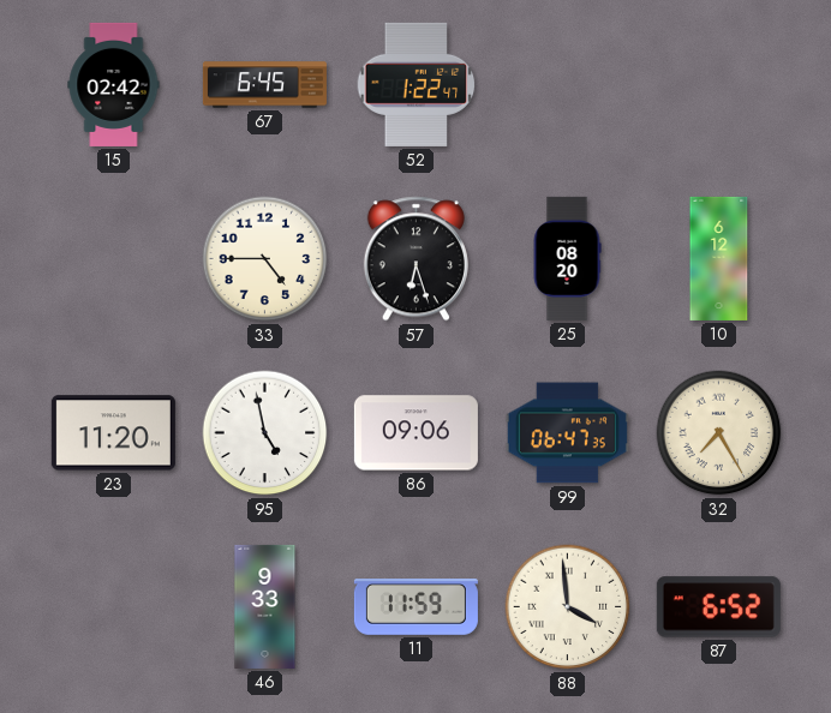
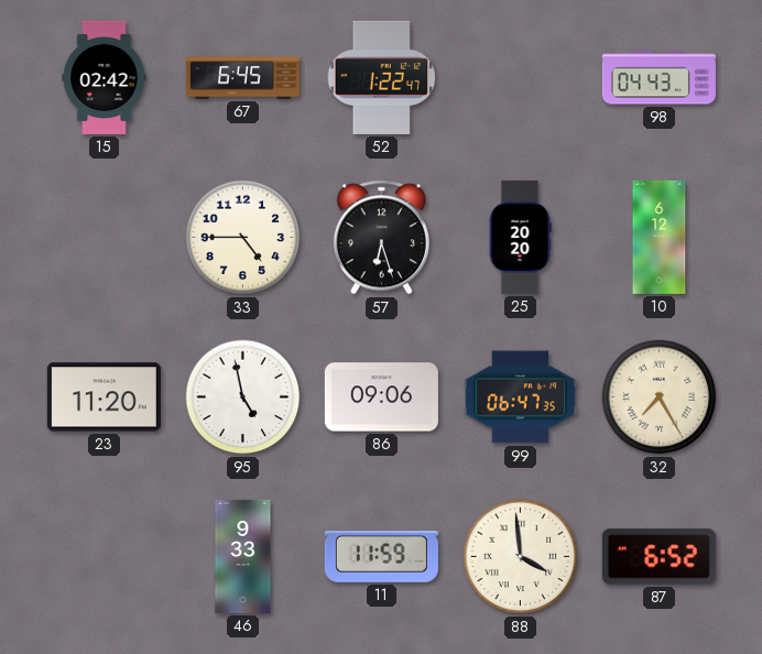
98: none -> 04:43
25: 08:20 -> 20:20
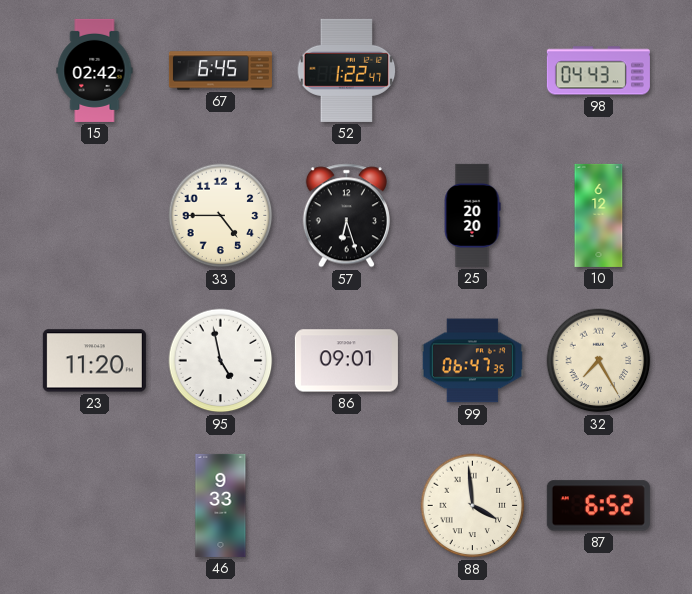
86: 09:06 -> 09:01
11: 11:59 -> none
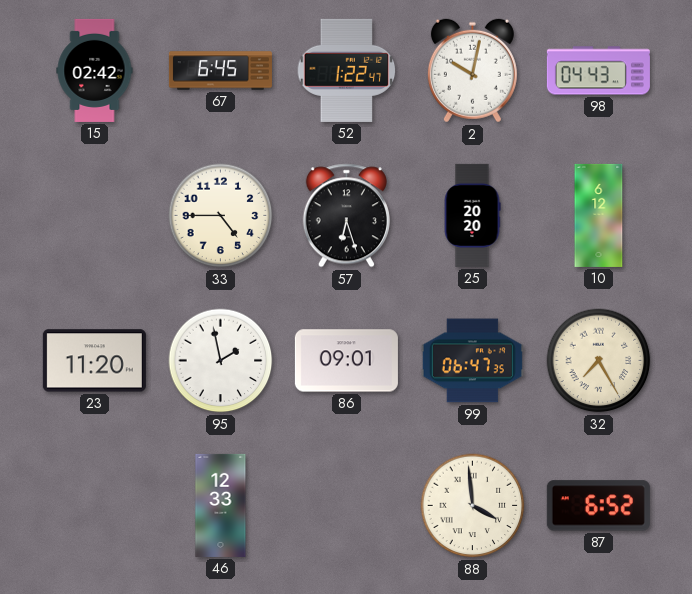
2: none -> 10:02
95: 4:58 -> 1:58
46: 9:33 -> 12:33
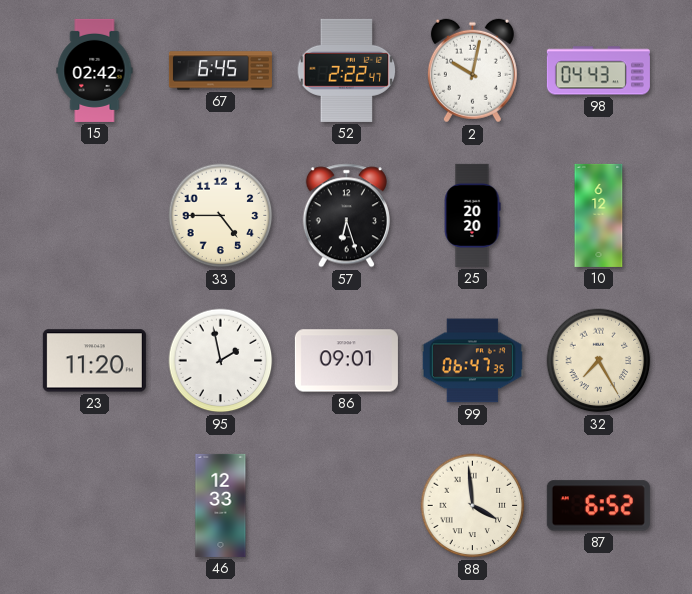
52: 1:22 -> 2:22
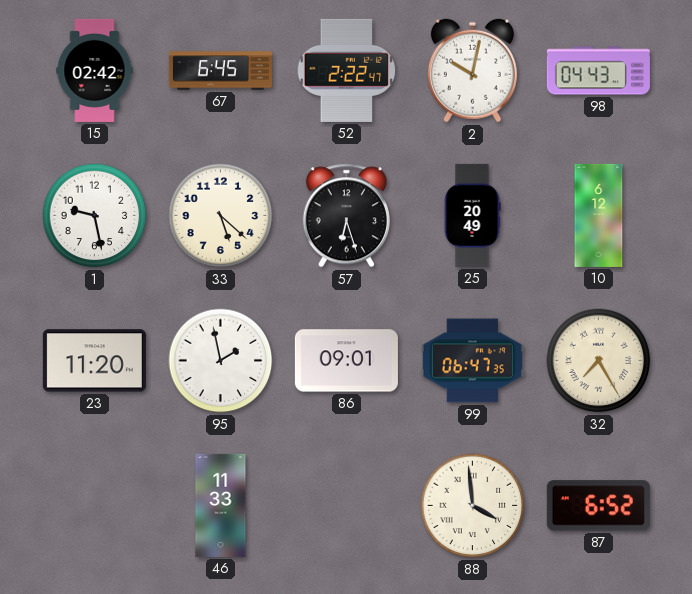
1: none -> 9:28
33: 4:45 -> 5:22
25: 20:20 -> 20:49
46: 12:33 -> 11:33
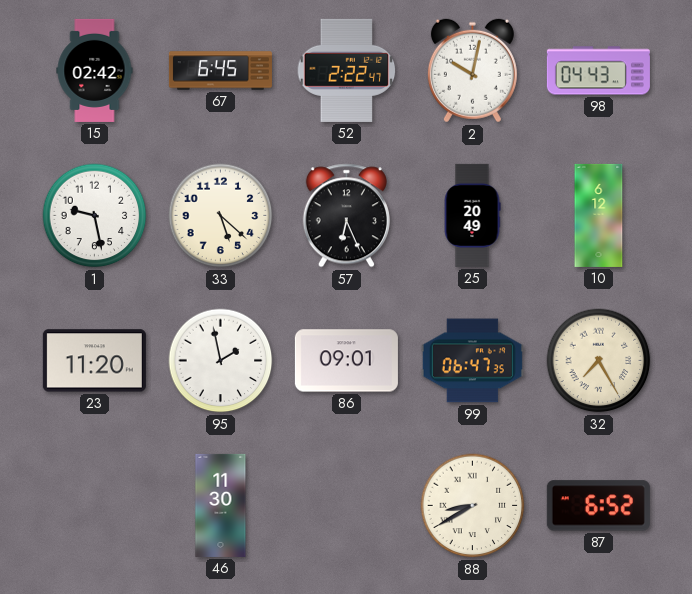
57: 6:27 -> 6:26
46: 11:33 -> 11:30
88: 3:59 -> 8:40
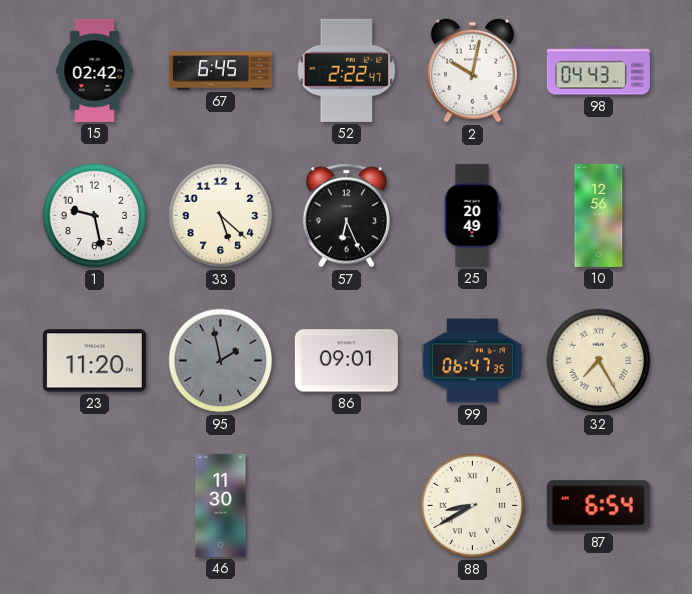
10: 6:12 -> 12:56
95 dial: white -> grey
87: 6:52 -> 6:54
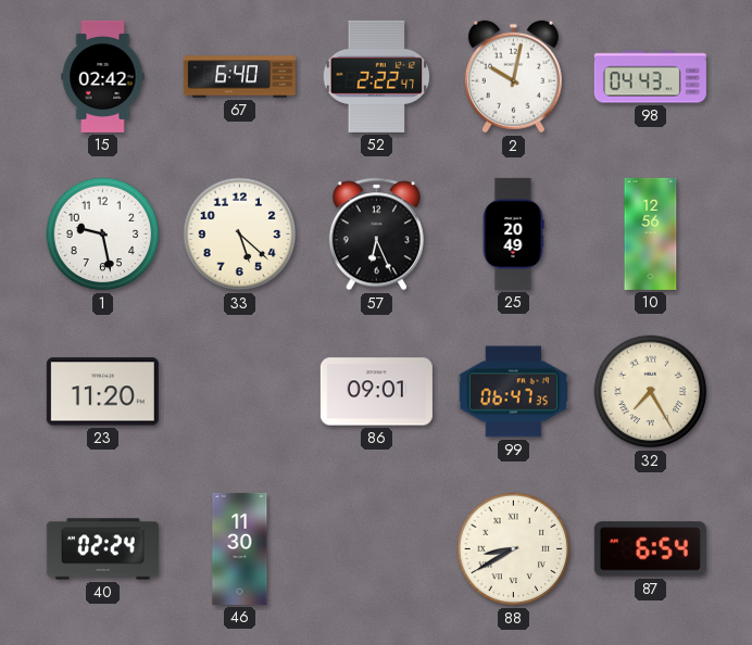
67: 6:45 -> 6:40
95: 1:58 -> none
40: none -> 02:24
